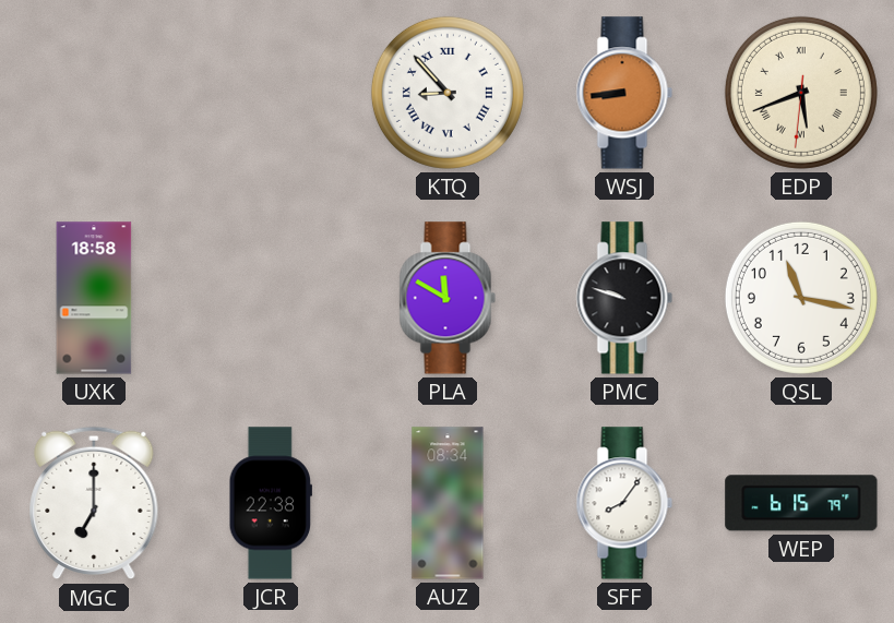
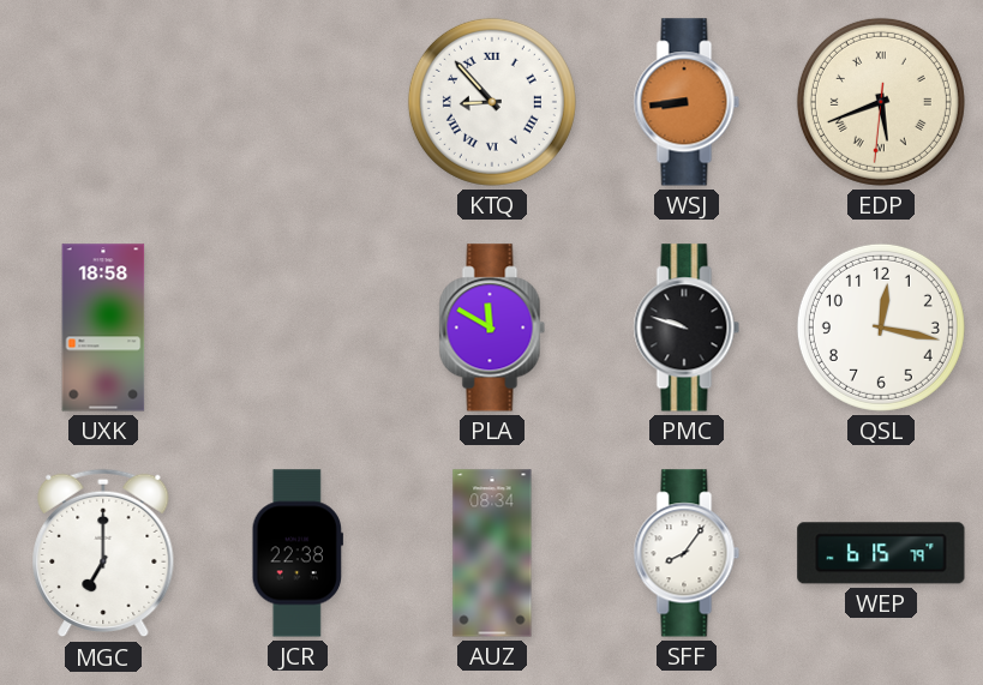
QSL: 11:17 -> 12:17
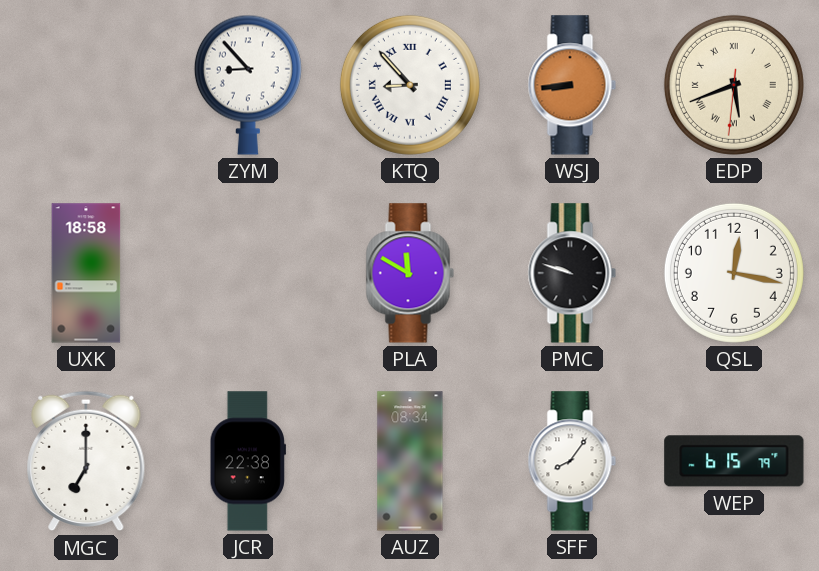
ZYM: none -> 8:53
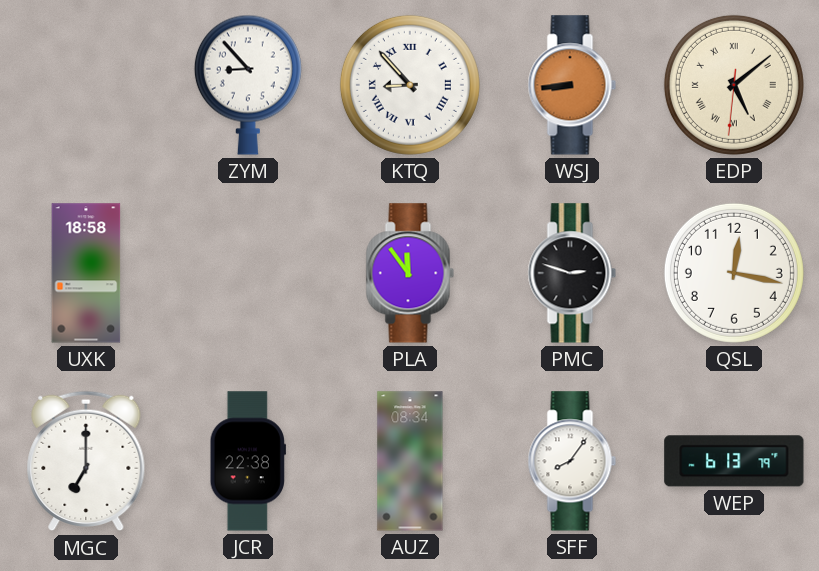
EDP: 5:41 -> 5:08
PLA: 11:50 -> 11:54
PMC: 9:48 -> 2:48
WEP: 6:15 -> 6:13
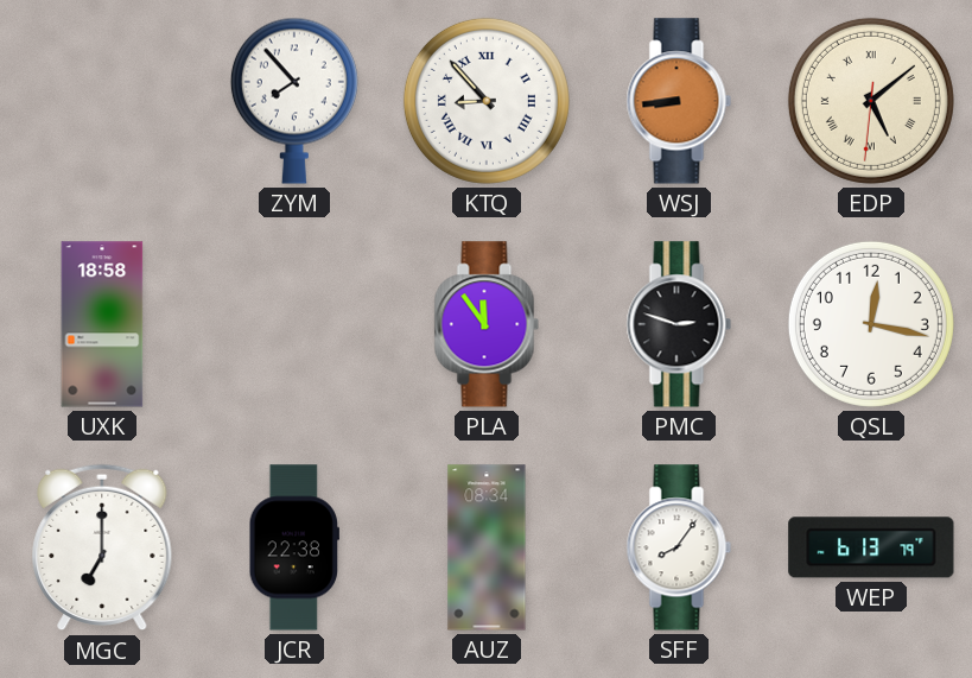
ZYM: 8:53 -> 7:53
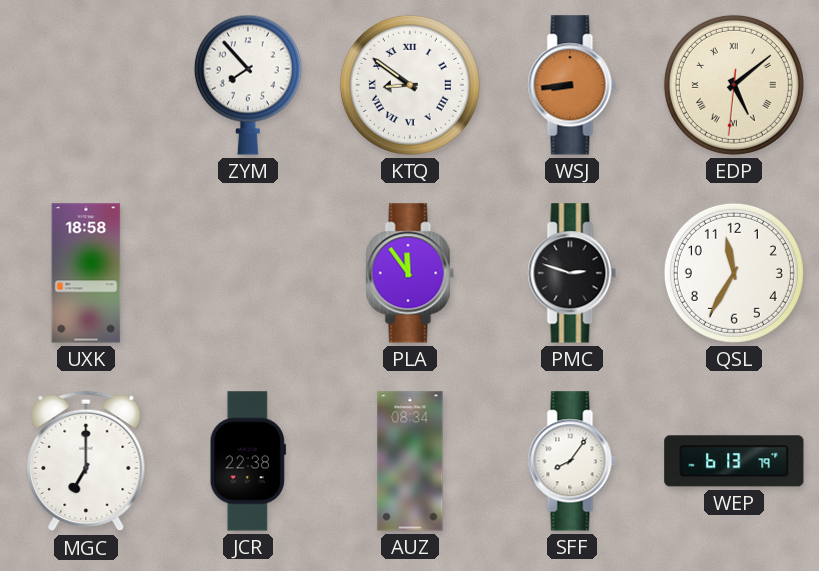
KTQ: 8:53 -> 8:51
QSL: 12:17 -> 11:35
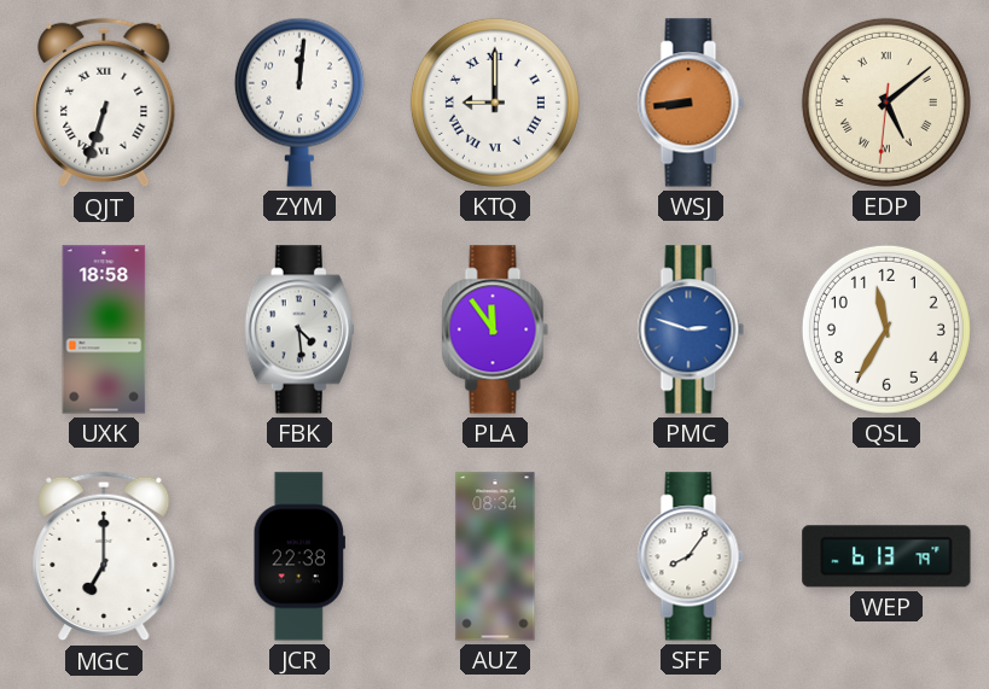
QJT: none -> 6:33
ZYM: 7:53 -> 12:01
KTQ: 8:51 -> 9:00
FBK: none -> 4:29
PMC dial: black -> blue
